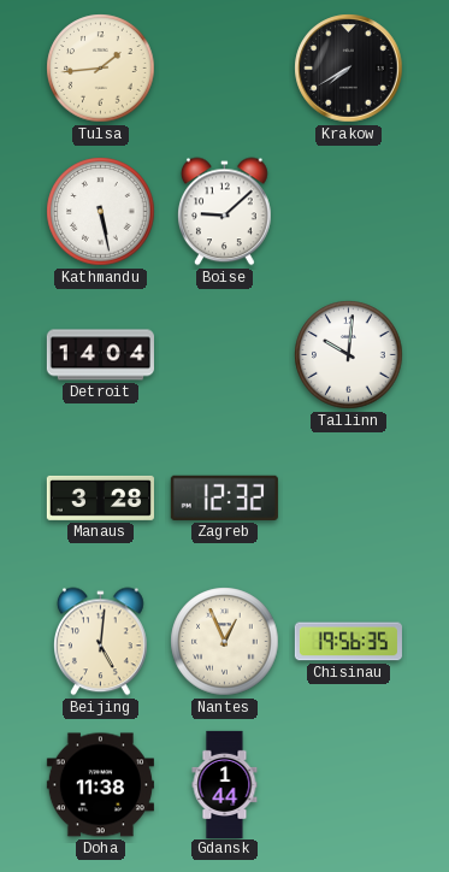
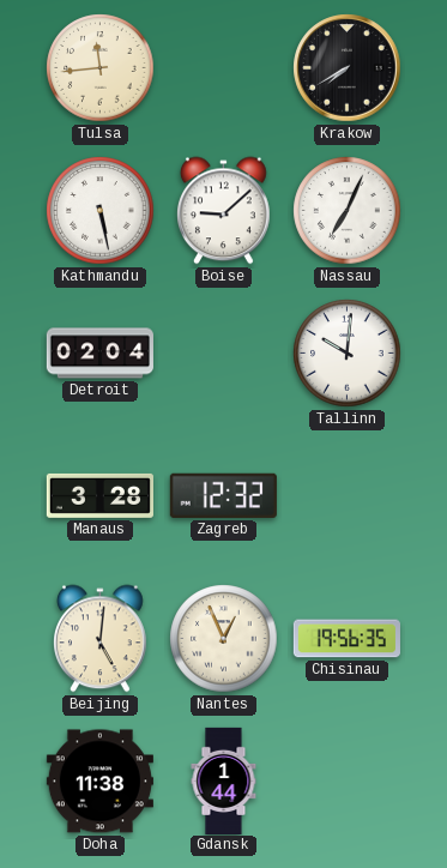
Tulsa: 1:44 -> 11:44
Nassau: none -> 7:04
Detroit: 14:04 -> 02:04
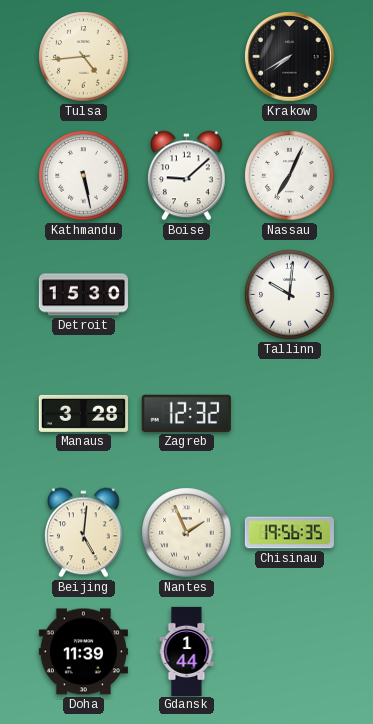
Tulsa: 11:44 -> 4:44
Detroit: 02:04 -> 15:30
Nantes: 12:56 -> 1:56
Doha: 11:38 -> 11:39
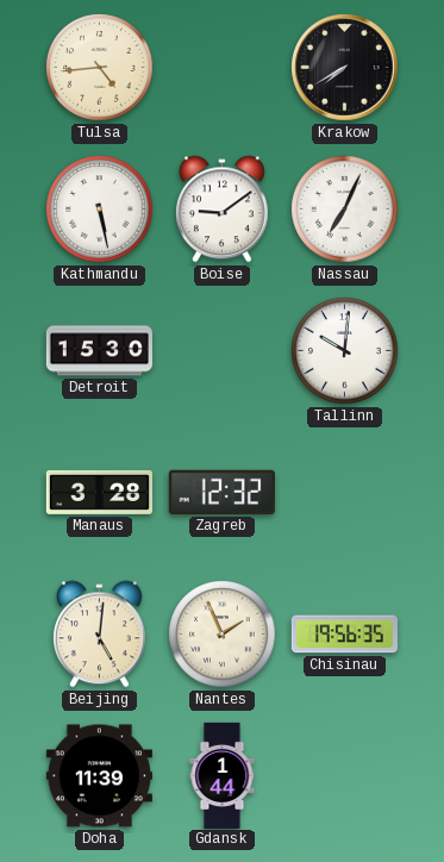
Boise: 9:08 -> 9:09
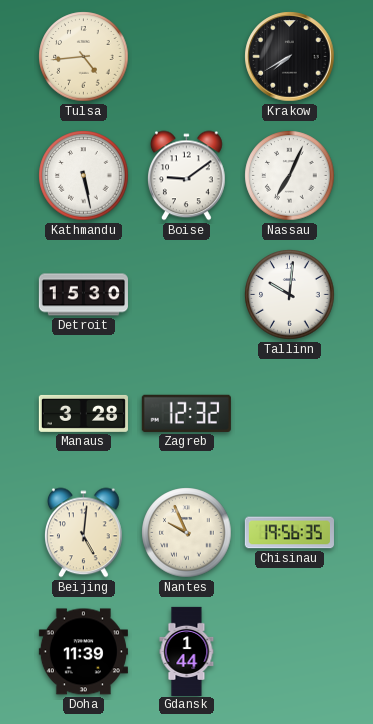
Nantes: 1:56 -> 9:56
